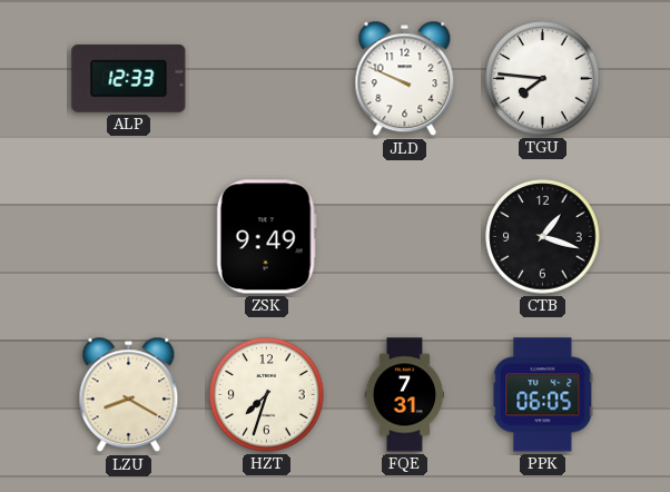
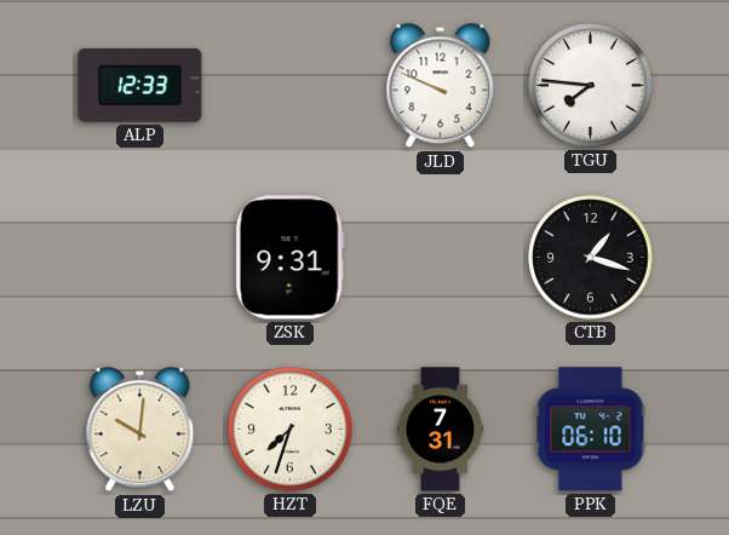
ZSK: 9:49 -> 9:31
LZU: 8:20 -> 10:01
PPK: 06:05 -> 06:10
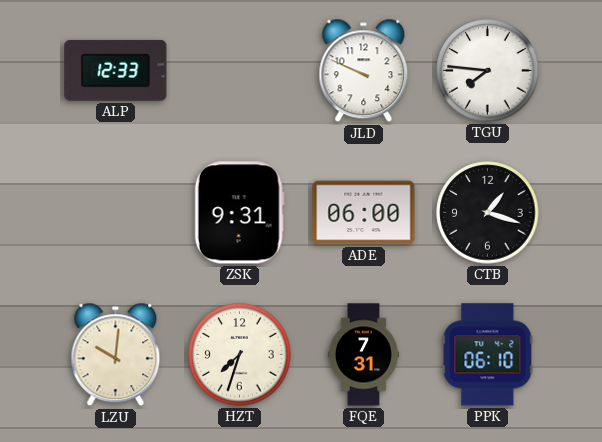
ADE: none -> 06:00
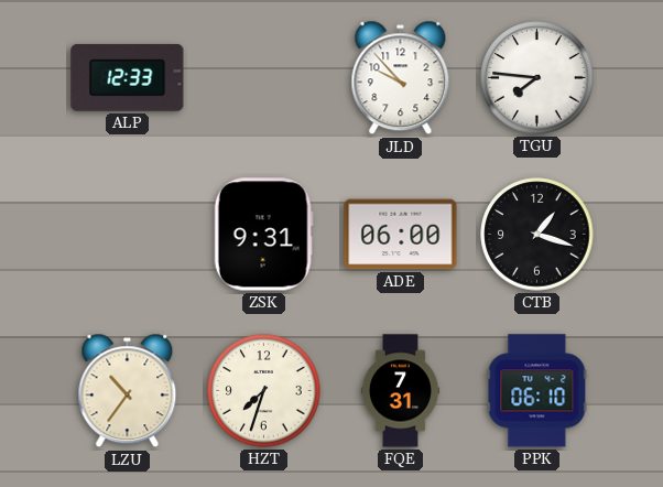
JLD: 9:49 -> 9:53
LZU: 10:01 -> 10:36
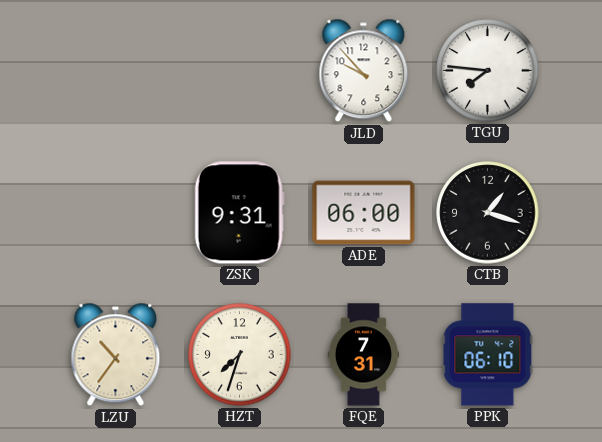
ALP: 12:33 -> none
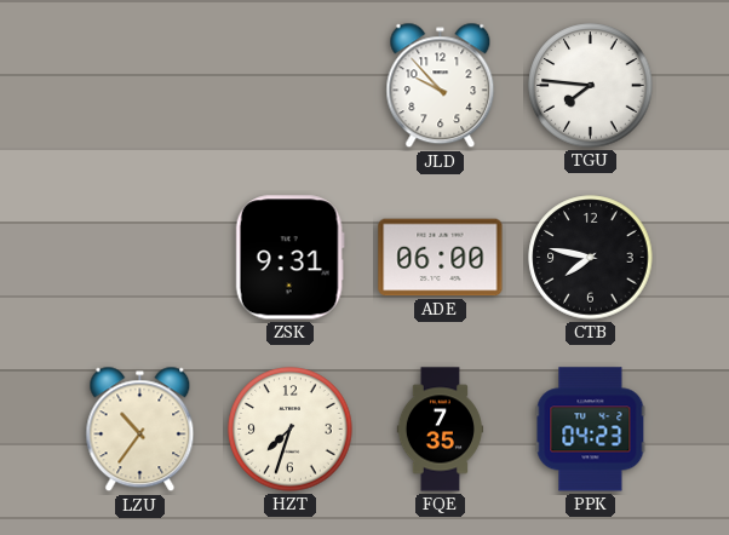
CTB: 1:18 -> 7:47
FQE: 7:31 -> 7:35
PPK: 06:10 -> 04:23
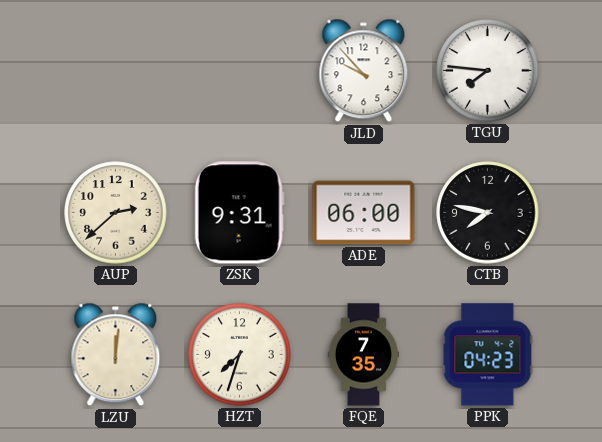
AUP: none -> 2:38
LZU: 10:36 -> 12:01
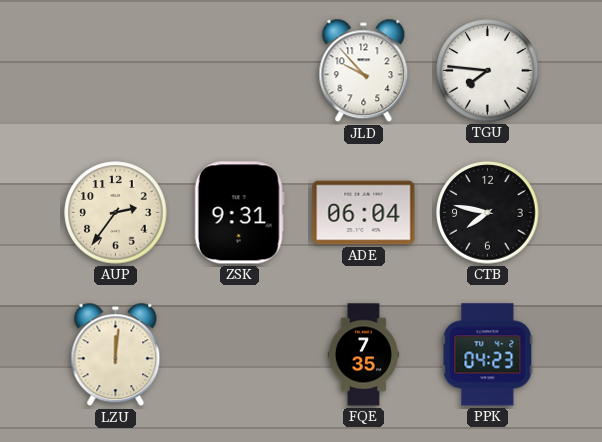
AUP: 2:38 -> 2:36
ADE: 06:00 -> 06:04
HZT: 7:33 -> none
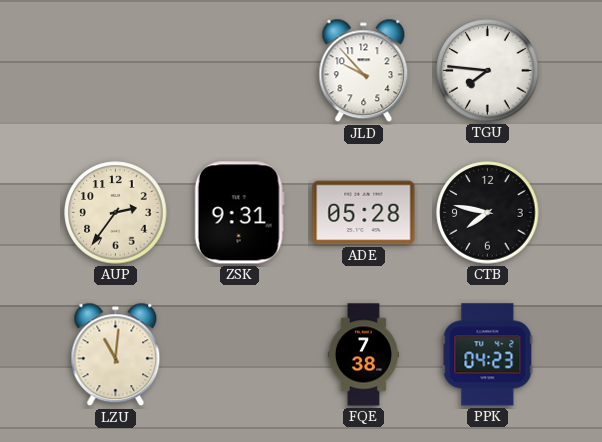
ADE: 06:04 -> 05:28
LZU: 12:01 -> 11:01
FQE: 7:35 -> 7:38
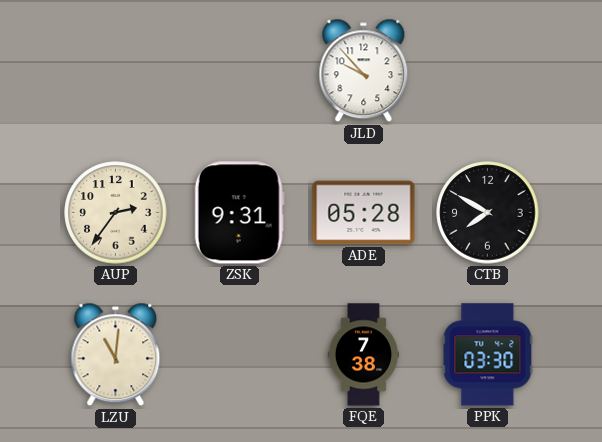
TGU: 7:46 -> none
CTB: 7:47 -> 7:50
PPK: 04:23 -> 03:30
